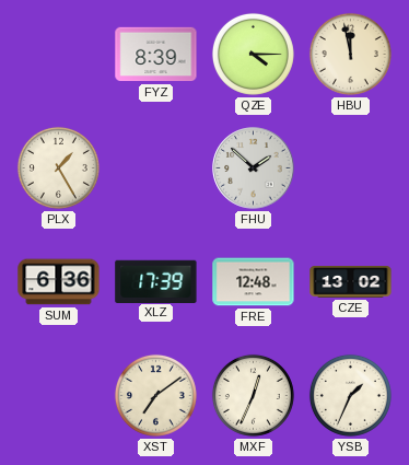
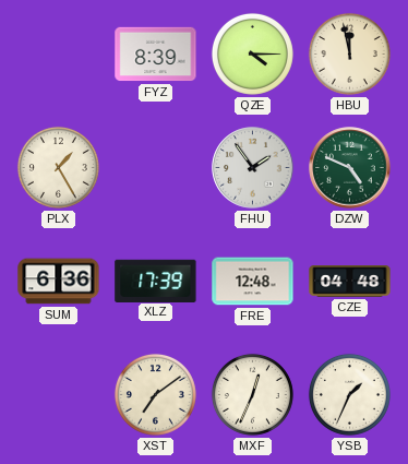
FHU: 1:52 -> 1:54
DZW: none -> 4:49
CZE: 13:02 -> 04:48
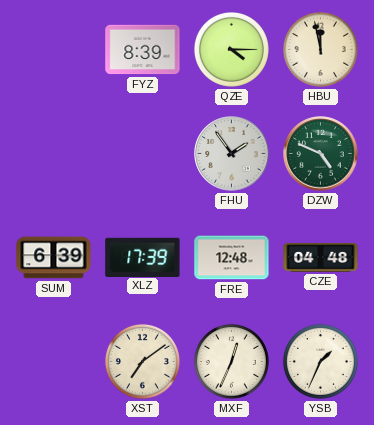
PLX: 1:25 -> none
SUM: 6:36 -> 6:39
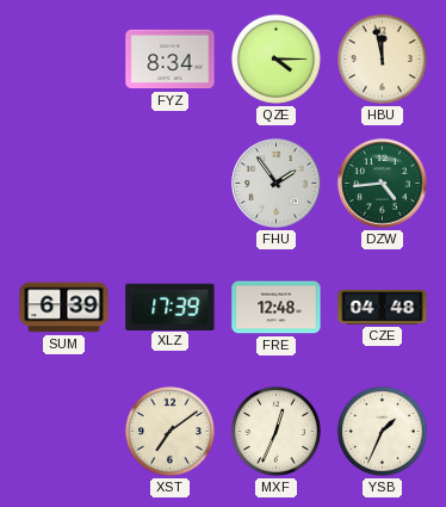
FYZ: 8:39 -> 8:34
DZW: 4:49 -> 4:44
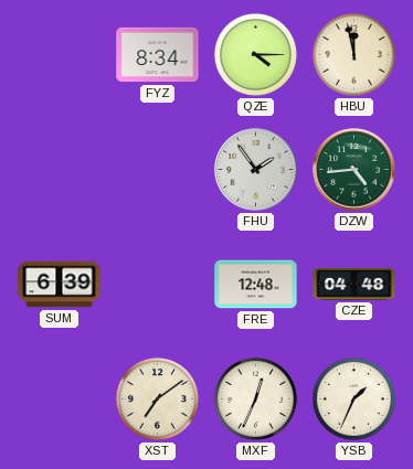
XLZ: 17:39 -> none
